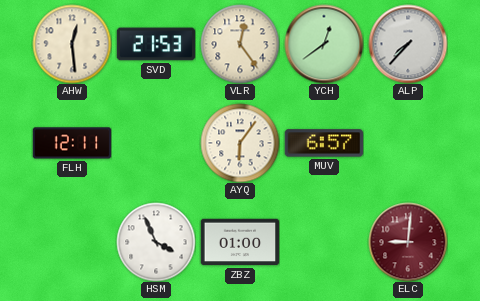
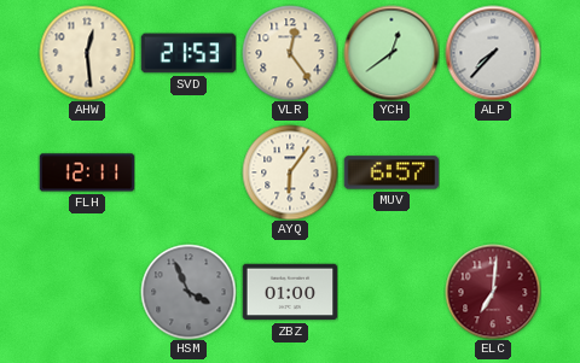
HSM dial: white -> grey
ELC: 9:01 -> 7:01
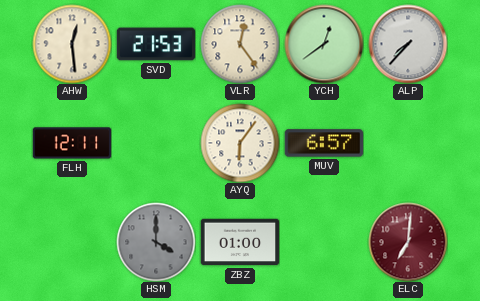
HSM: 3:56 -> 4:00
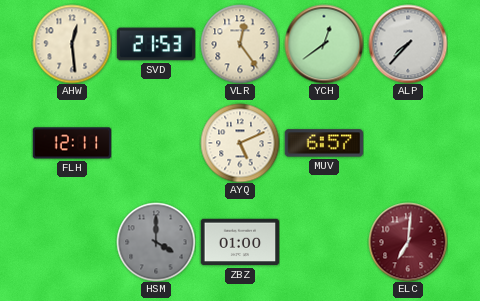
AYQ: 6:06 -> 5:11
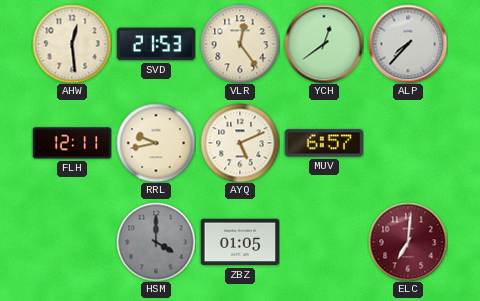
RRL: none -> 9:43
ZBZ: 01:00 -> 01:05
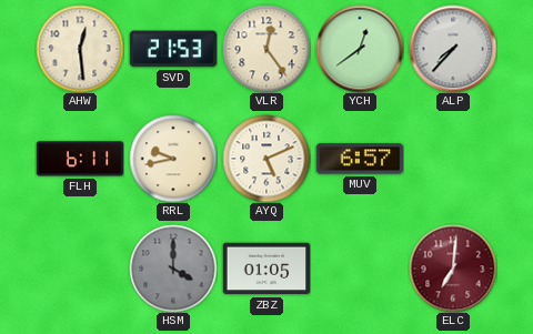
FLH: 12:11 -> 6:11
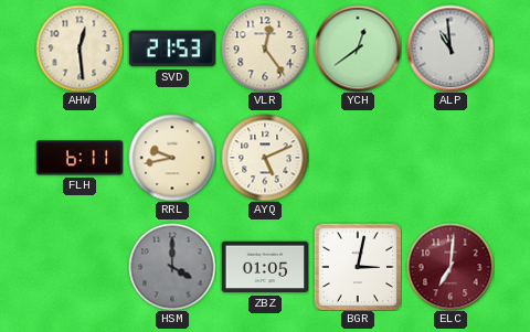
ALP: 7:37 -> 10:59
MUV: 6:57 -> none
BGR: none -> 3:02
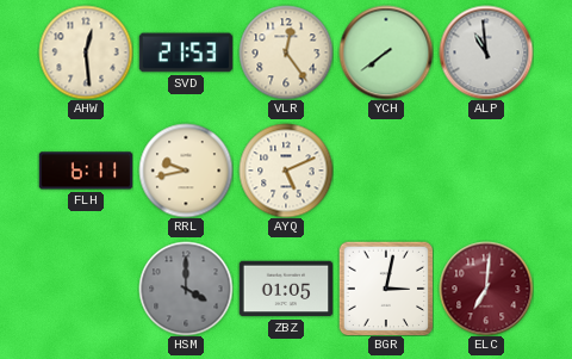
YCH: 12:39 -> 7:39
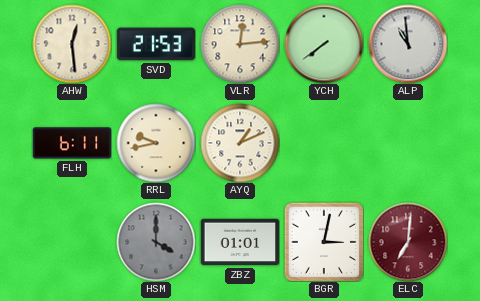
VLR: 12:24 -> 12:14
AYQ: 5:11 -> 1:11
ZBZ: 01:05 -> 01:01
